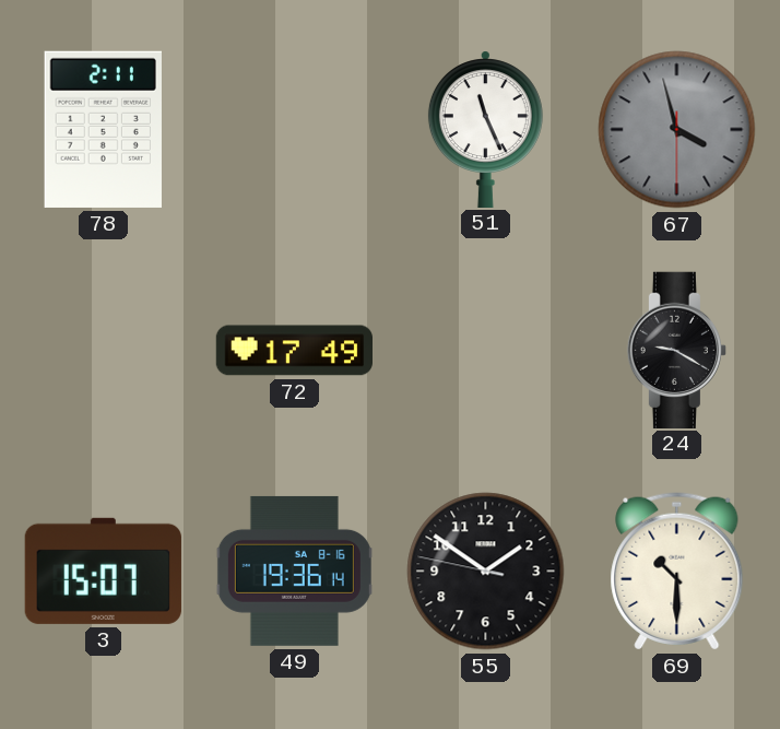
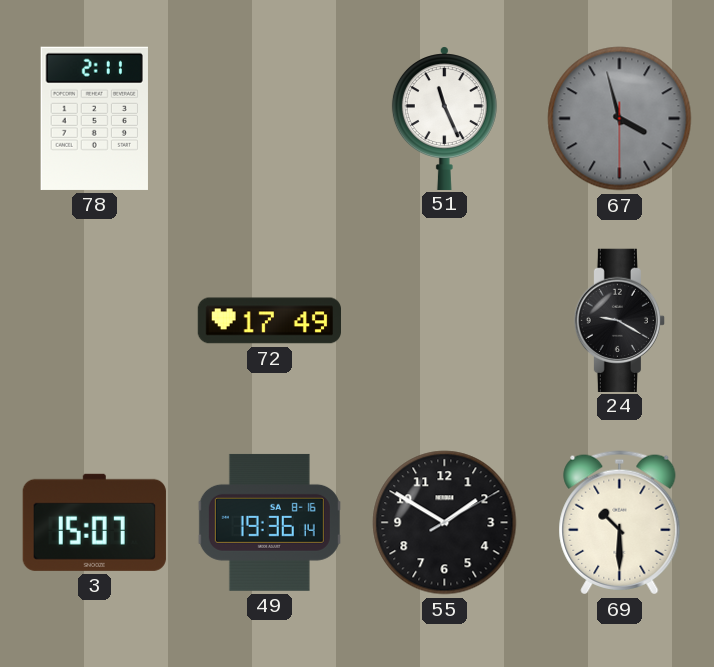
55: 1:50:47 -> 1:50:10
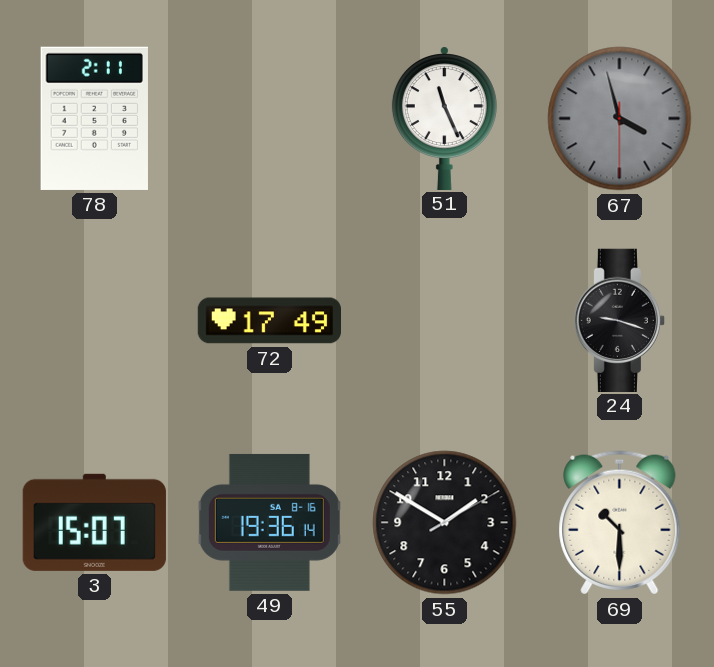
24: 9:20 -> 9:18
